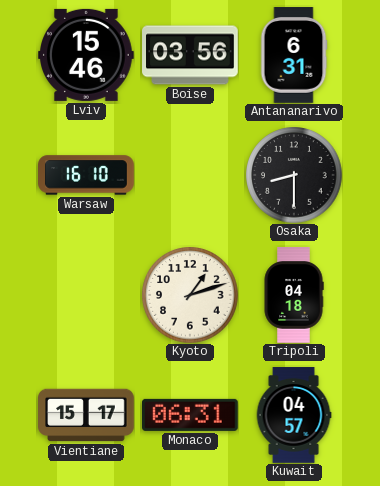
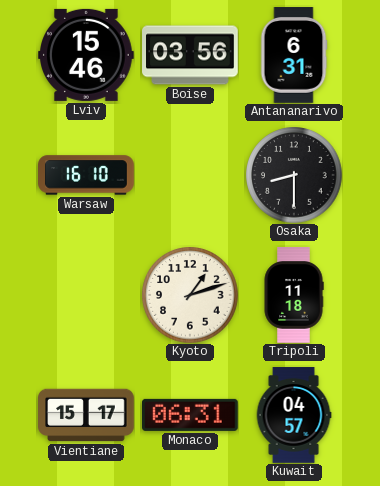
Tripoli: 04:18 -> 11:18
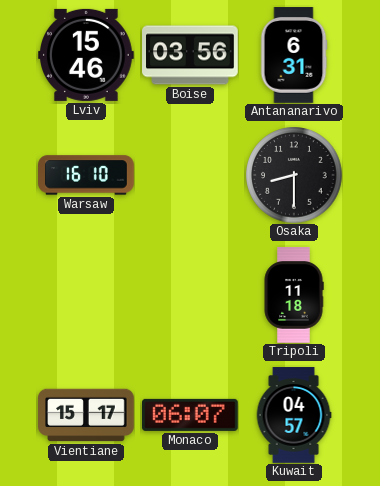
Kyoto: 1:12 -> none
Monaco: 06:31 -> 06:07
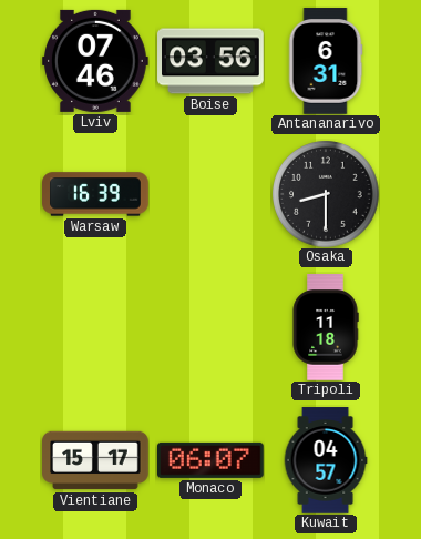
Lviv: 15:46 -> 07:46
Warsaw: 16:10 -> 16:39
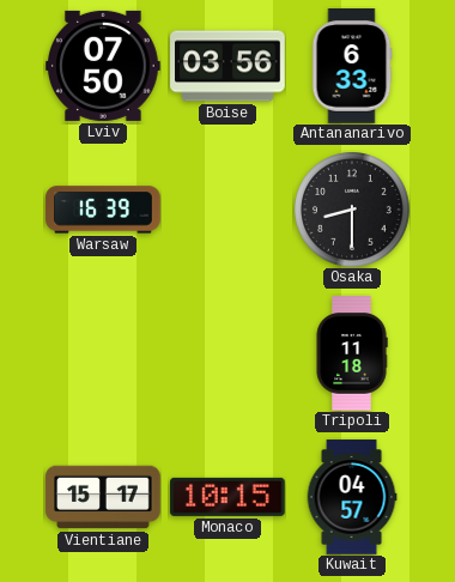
Lviv: 07:46 -> 07:50
Antananarivo: 6:31 -> 6:33
Monaco: 06:07 -> 10:15
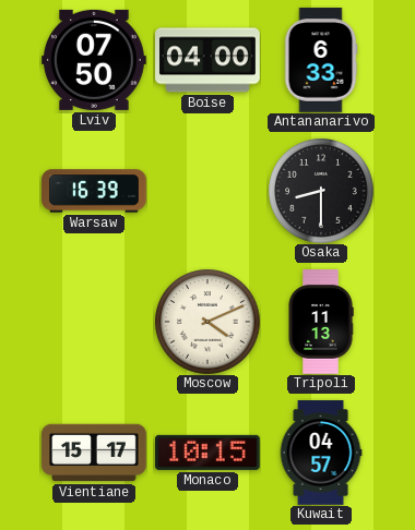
Boise: 03:56 -> 04:00
Moscow: none -> 4:11
Tripoli: 11:18 -> 11:13
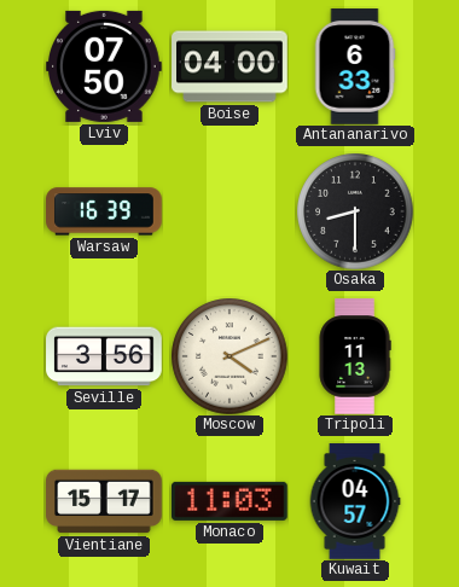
Seville: none -> 3:56
Monaco: 10:15 -> 11:03
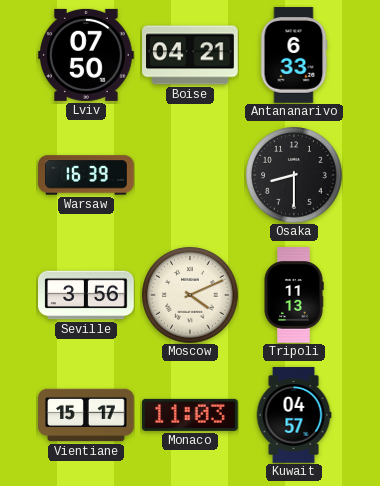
Boise: 04:00 -> 04:21
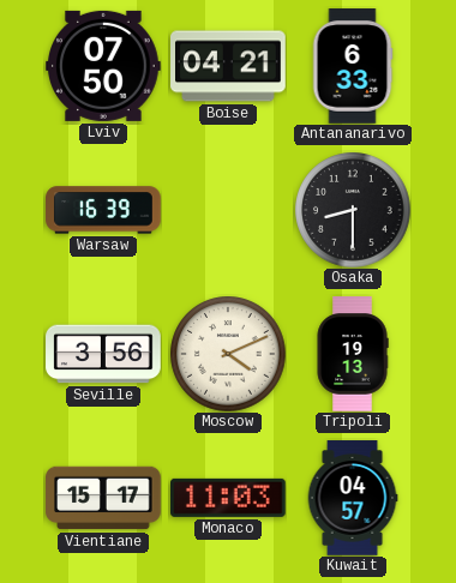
Tripoli: 11:13 -> 19:13
